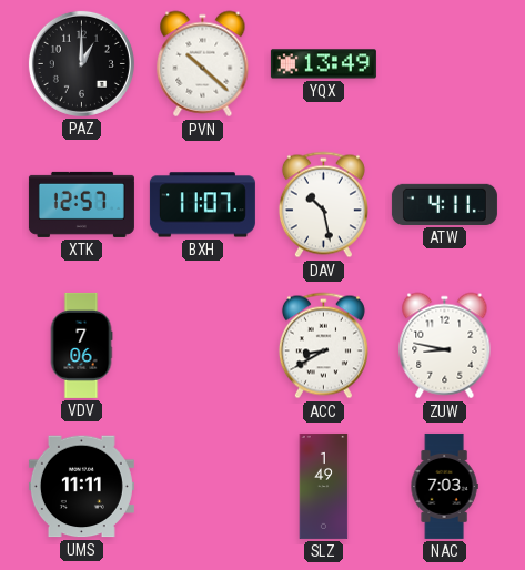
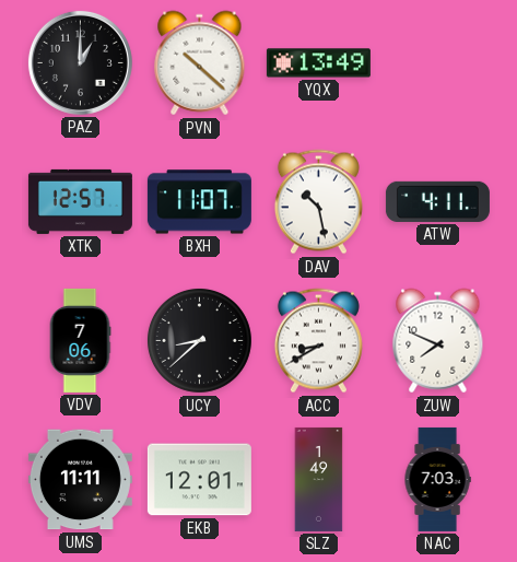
UCY: none -> 8:38
ZUW: 8:47 -> 7:49
EKB: none -> 12:01
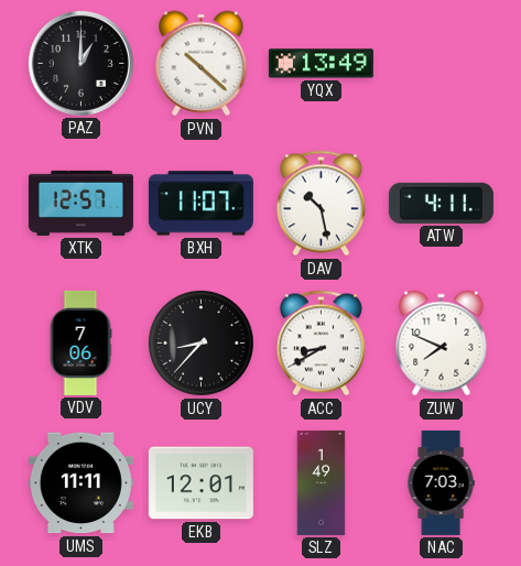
UCY: 8:38 -> 8:37
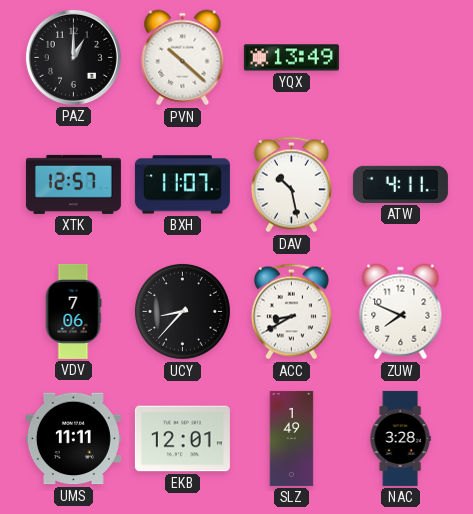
NAC: 7:03 -> 3:28
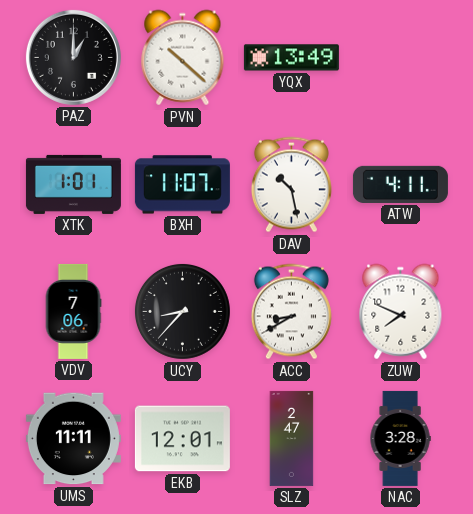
XTK: 12:57 -> 1:01
SLZ: 1:49 -> 2:47
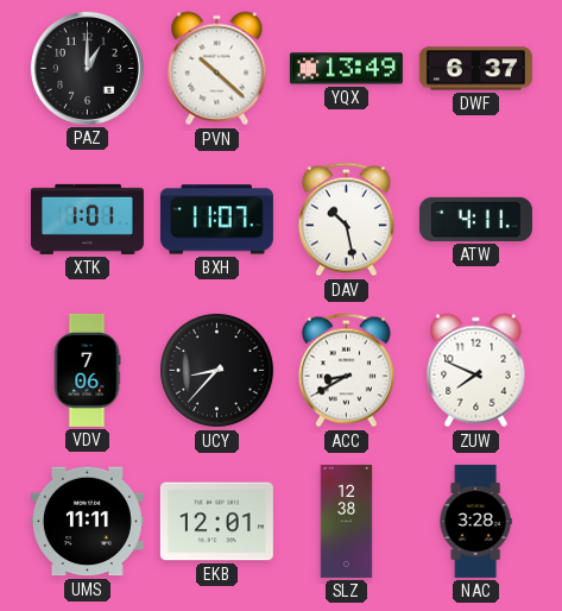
DWF: none -> 6:37
SLZ: 2:47 -> 12:38
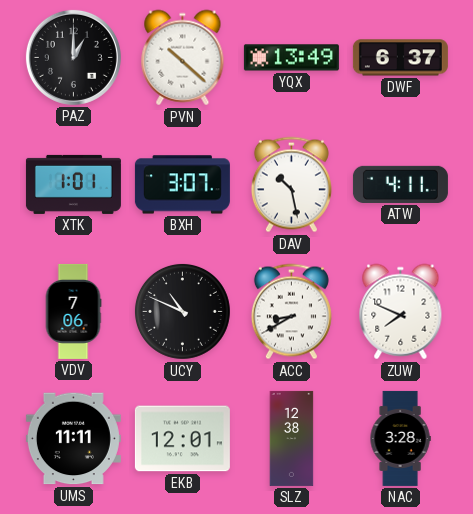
BXH: 11:07 -> 3:07
UCY: 8:37 -> 10:49
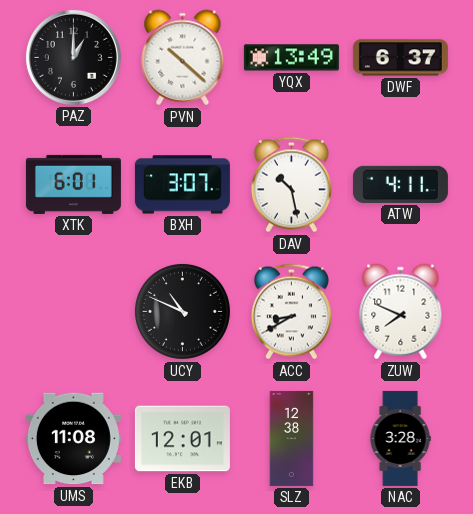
XTK: 1:01 -> 6:01
VDV: 7:06 -> none
UMS: 11:11 -> 11:08
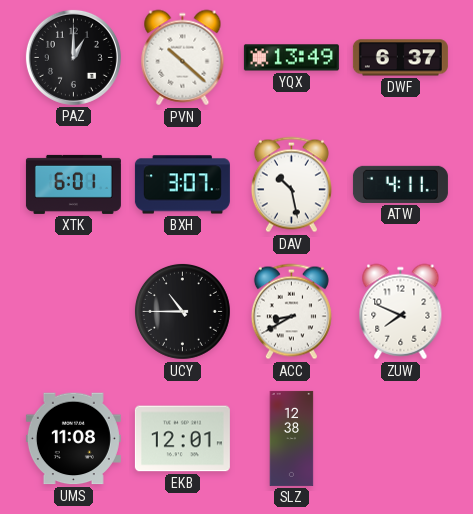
UCY: 10:49 -> 10:45
NAC: 3:28 -> none
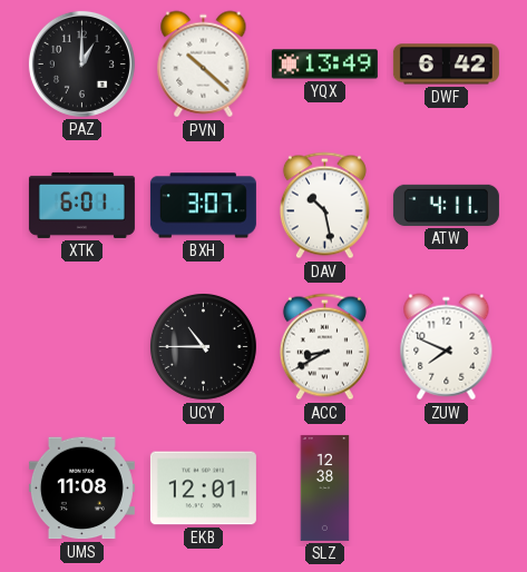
DWF: 6:37 -> 6:42
